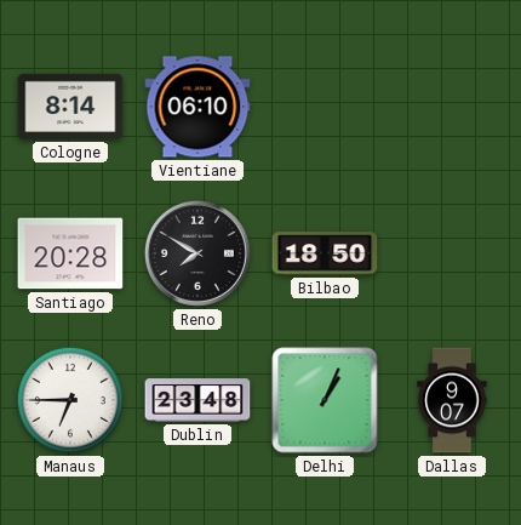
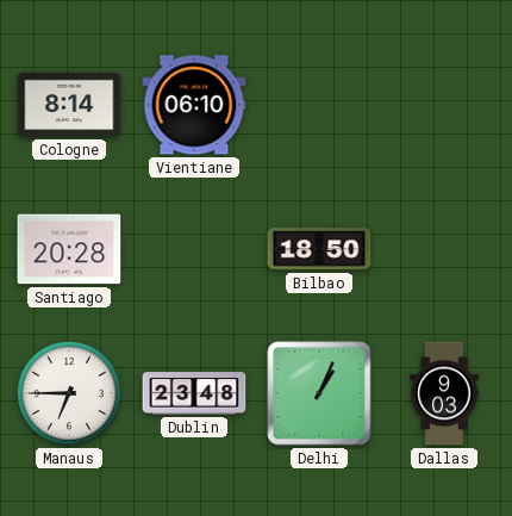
Reno: 7:50 -> none
Dallas: 9:07 -> 9:03
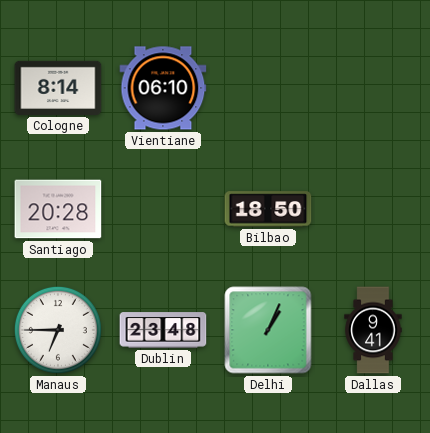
Dallas: 9:03 -> 9:41
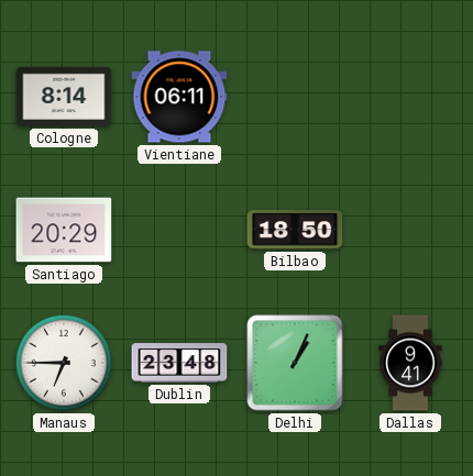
Vientiane: 06:10 -> 06:11
Santiago: 20:28 -> 20:29
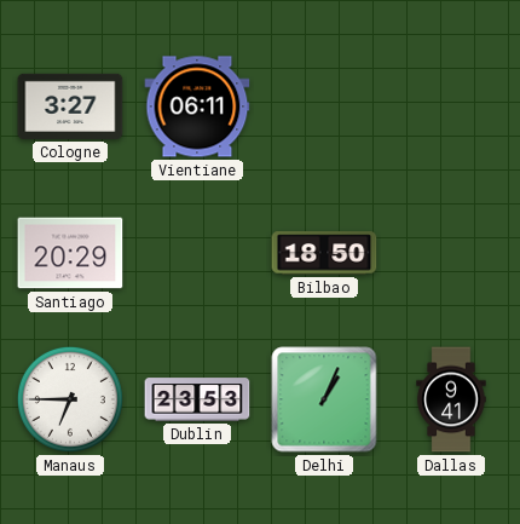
Cologne: 8:14 -> 3:27
Dublin: 23:48 -> 23:53
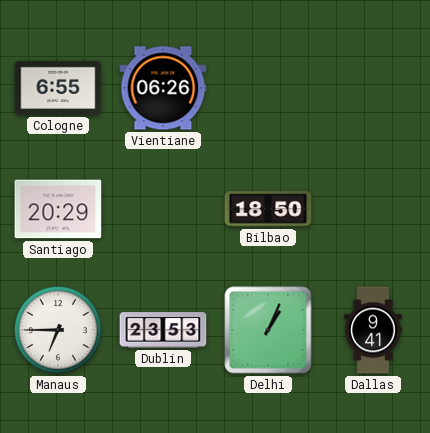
Cologne: 3:27 -> 6:55
Vientiane: 06:11 -> 06:26
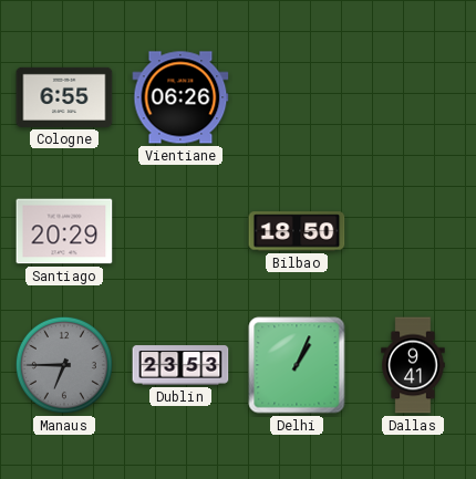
Manaus dial: white -> grey
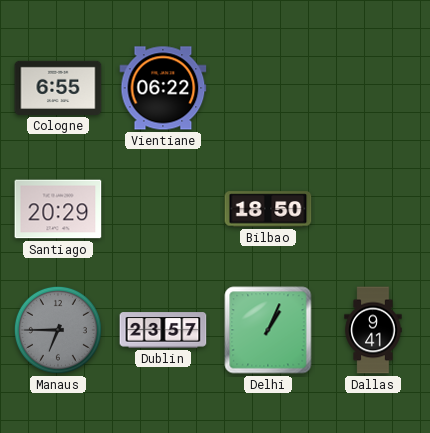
Vientiane: 06:26 -> 06:22
Dublin: 23:53 -> 23:57
